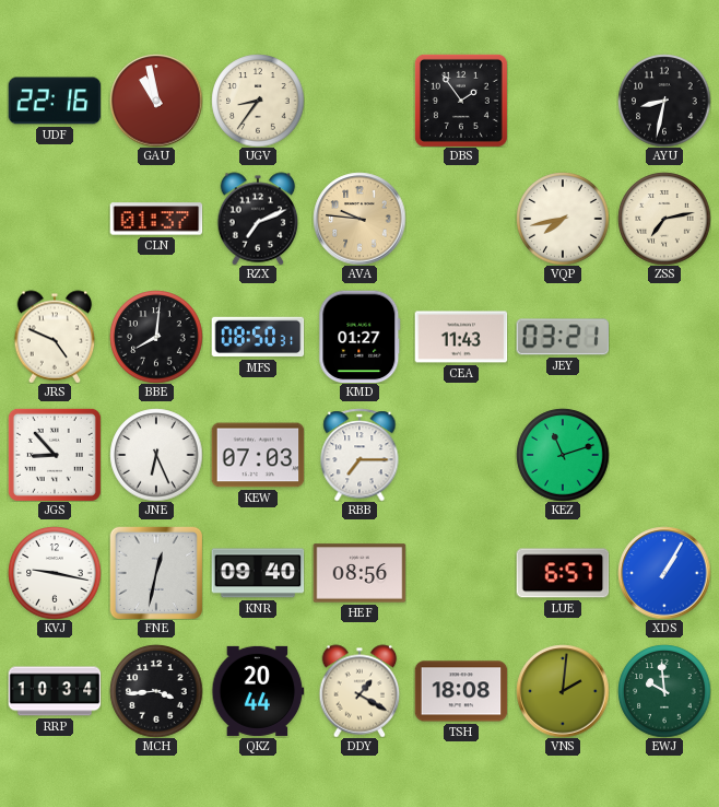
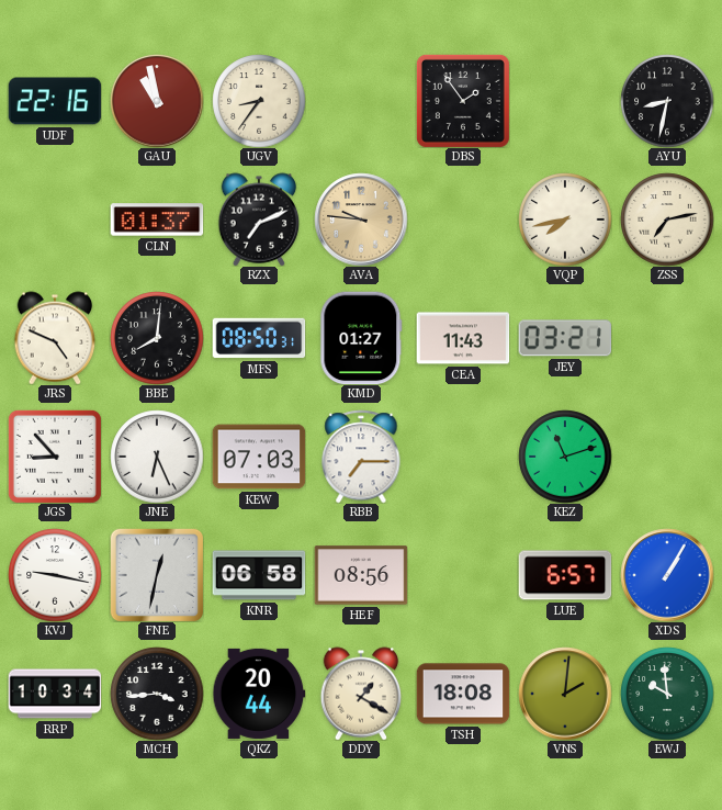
KNR: 09:40 -> 06:58
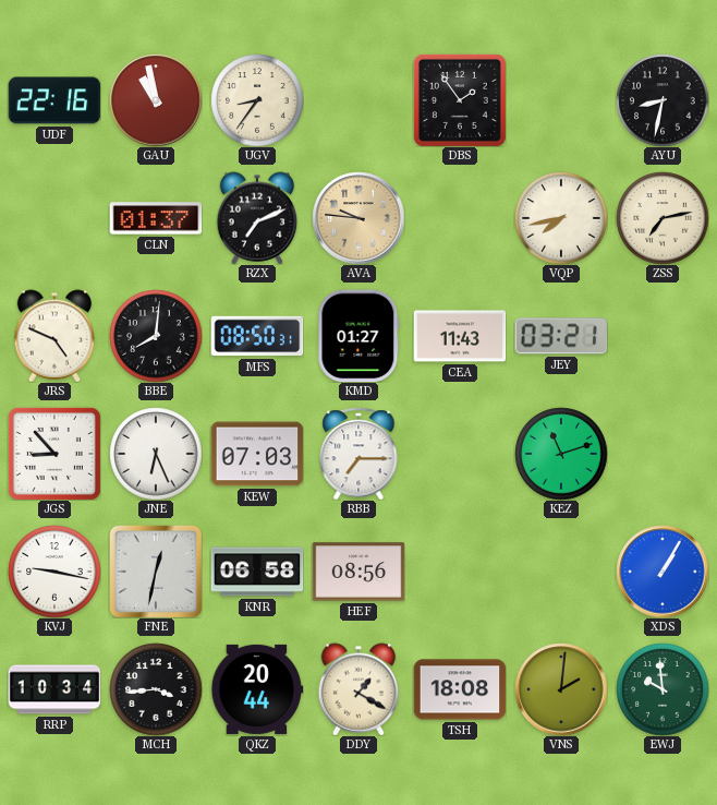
LUE: 6:57 -> none
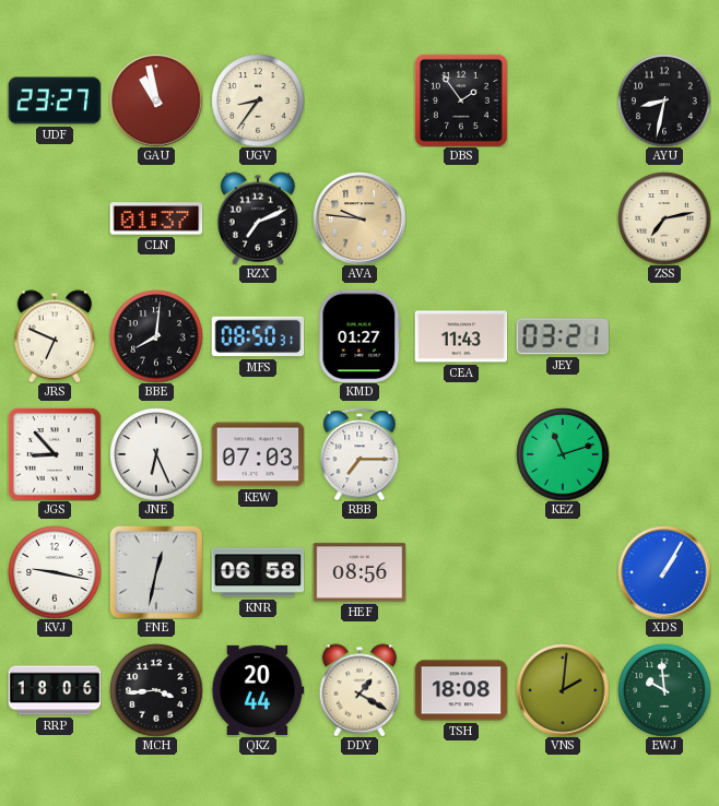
UDF: 22:16 -> 23:27
VQP: 7:43 -> none
JRS: 4:49 -> 6:49
RRP: 10:34 -> 18:06
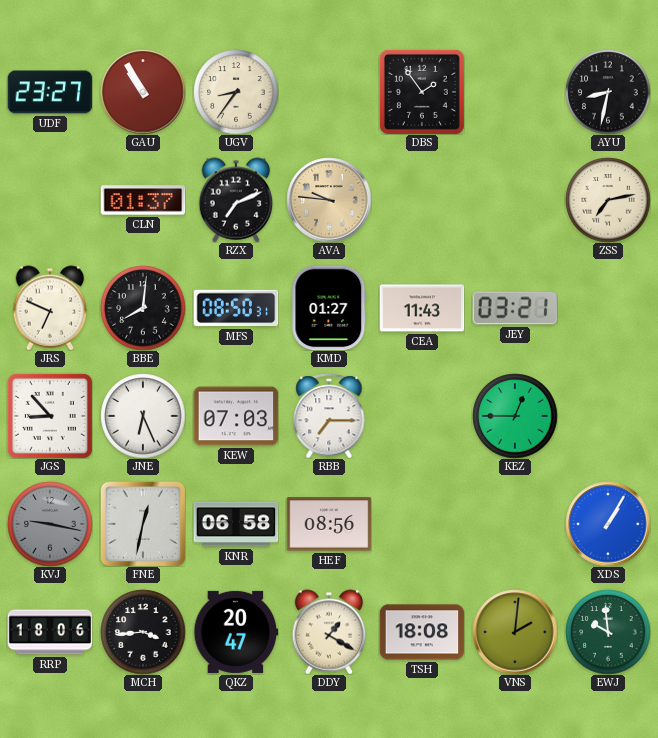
GAU: 10:58 -> 10:55
KEZ: 11:12 -> 12:45
KVJ dial: white -> grey
QKZ: 20:44 -> 20:47
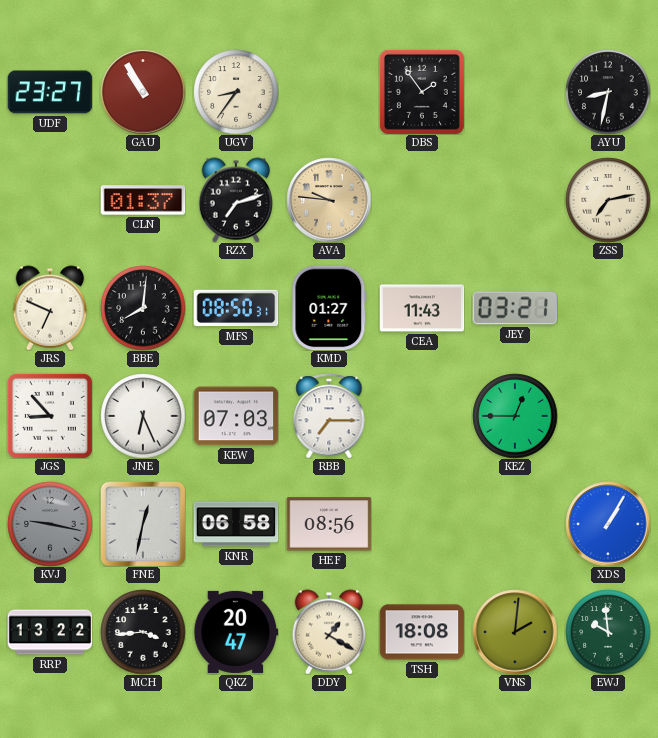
RZX: 7:11 -> 7:12
RRP: 18:06 -> 13:22
